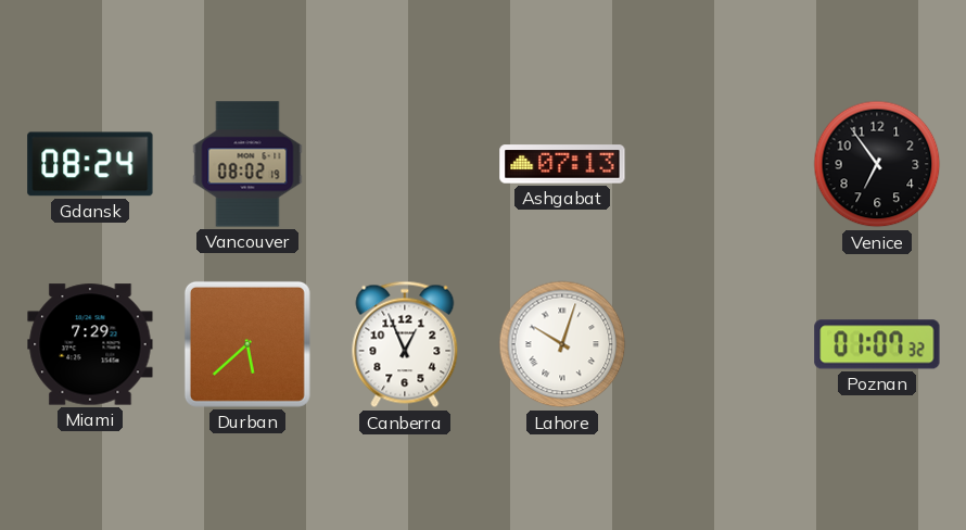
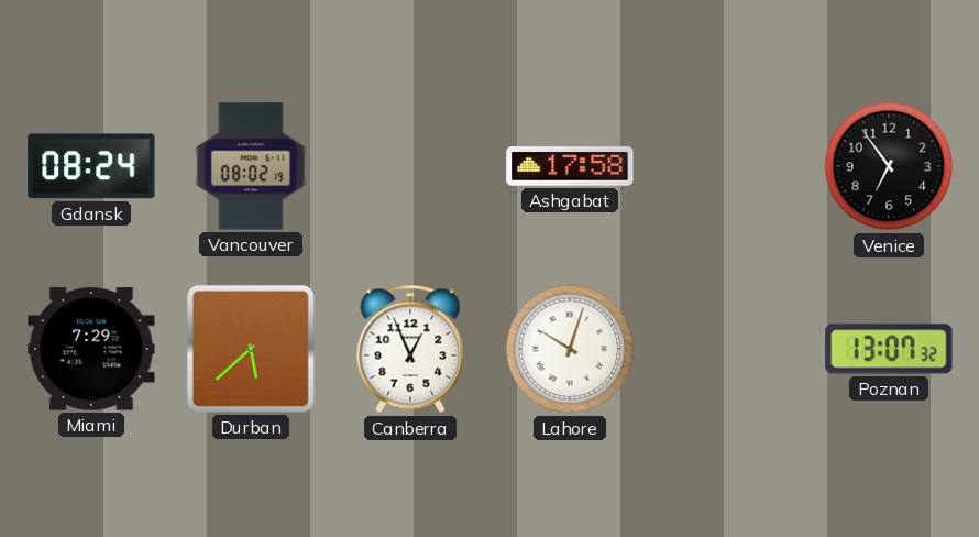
Ashgabat: 07:13 -> 17:58
Poznan: 01:07 -> 13:07
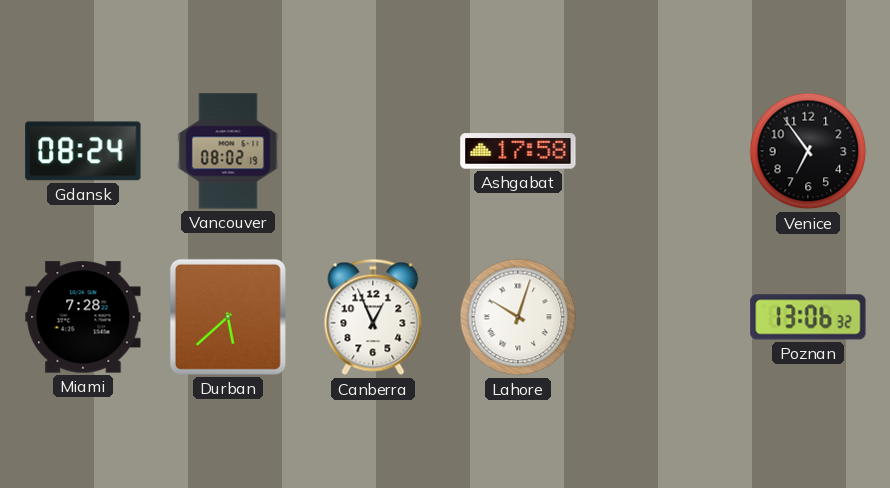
Miami: 7:29 -> 7:28
Poznan: 13:07 -> 13:06
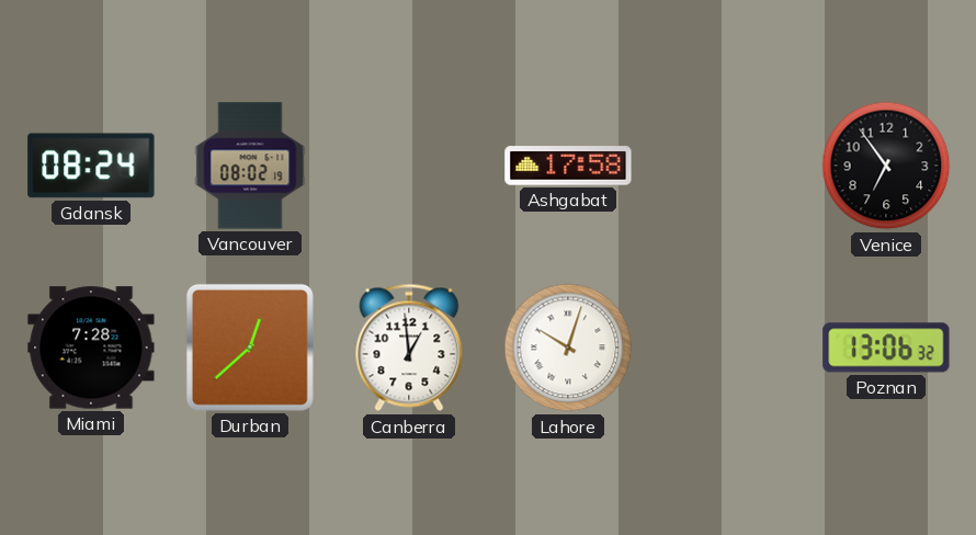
Durban: 5:38 -> 12:38
Canberra: 12:56 -> 12:59
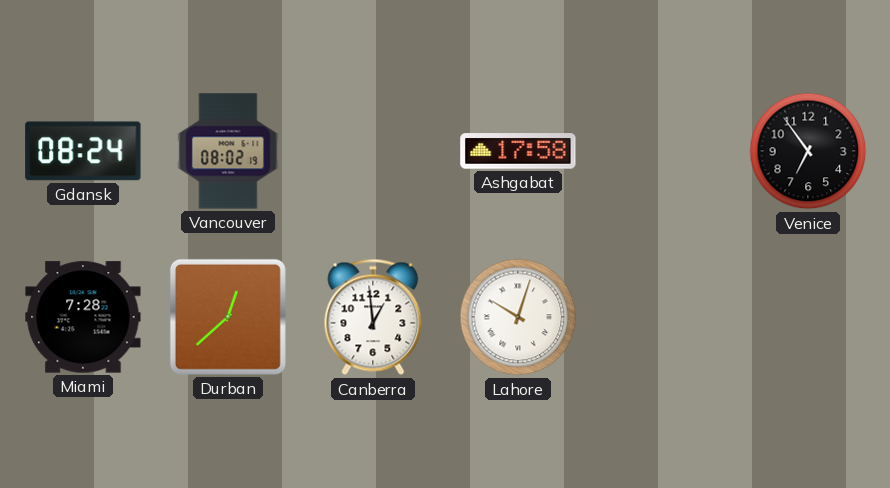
Poznan: 13:06 -> none
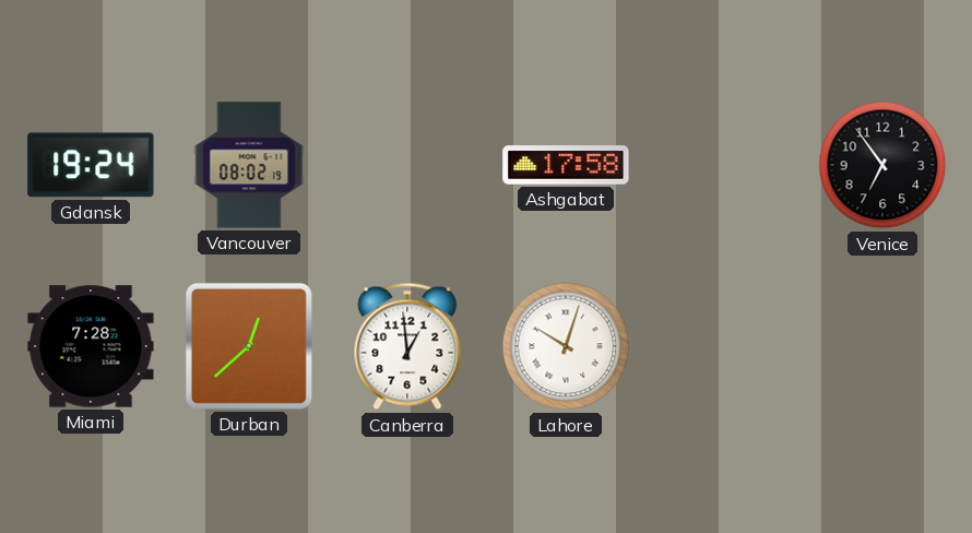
Gdansk: 08:24 -> 19:24
